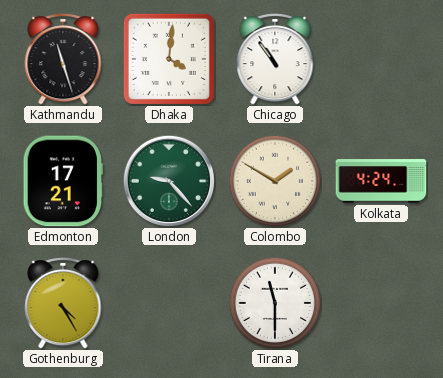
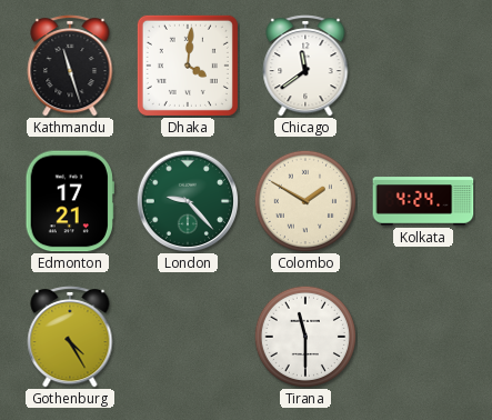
Chicago: 10:54 -> 11:39
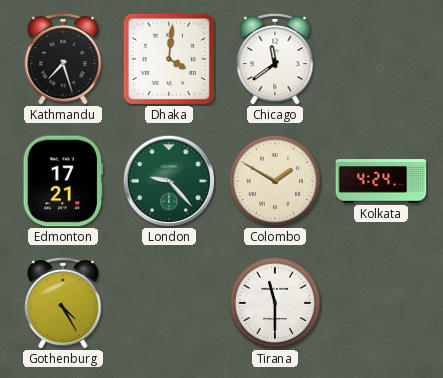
Kathmandu: 11:27 -> 7:27
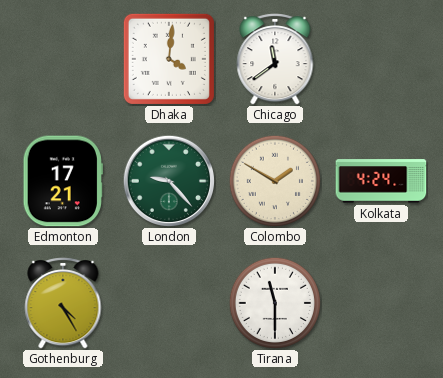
Kathmandu: 7:27 -> none
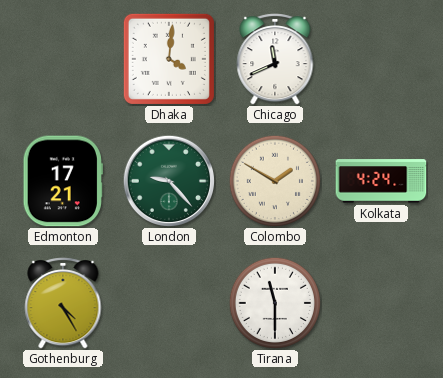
Chicago: 11:39 -> 11:41
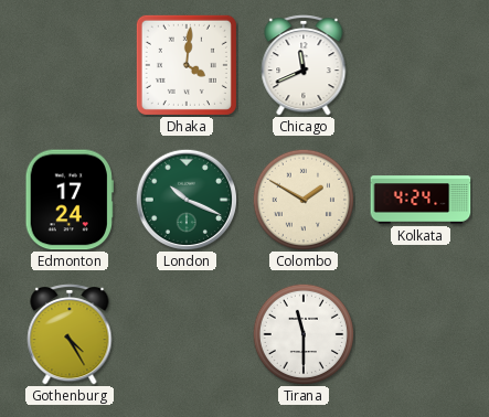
Edmonton: 17:21 -> 17:24
London: 9:23 -> 10:19
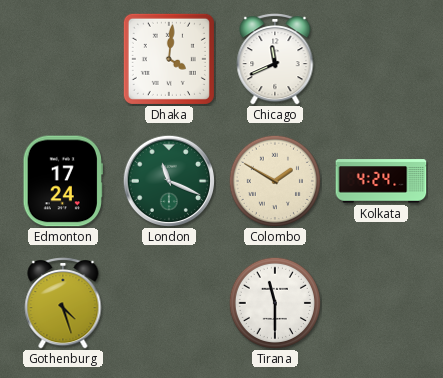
London: 10:19 -> 11:19
Gothenburg: 4:25 -> 4:27
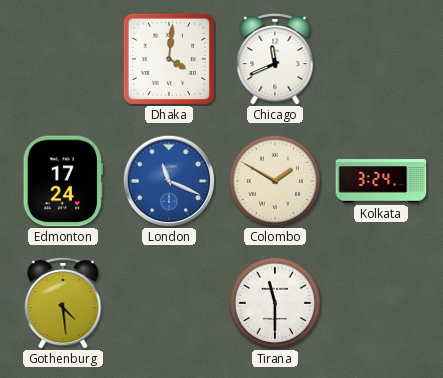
London dial: green -> blue
Kolkata: 4:24 -> 3:24
Gothenburg: 4:27 -> 4:29
